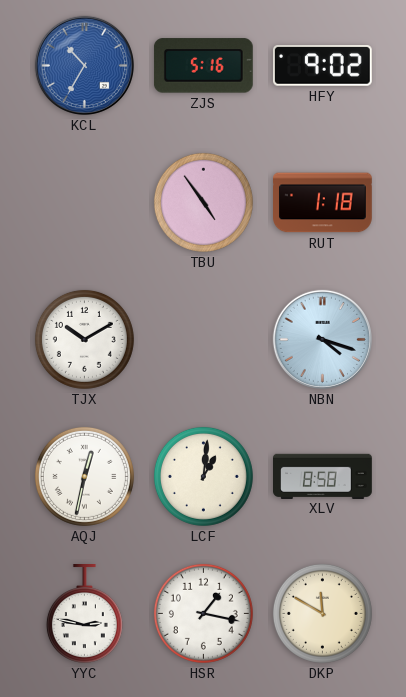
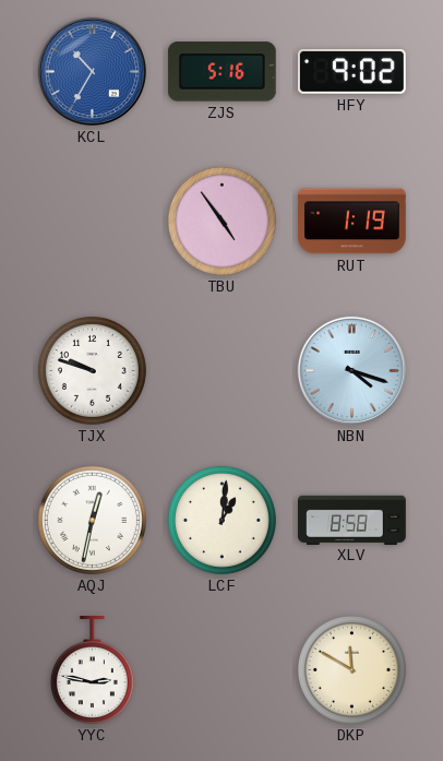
RUT: 1:18 -> 1:19
TJX: 10:10 -> 9:48
HSR: 1:17 -> none
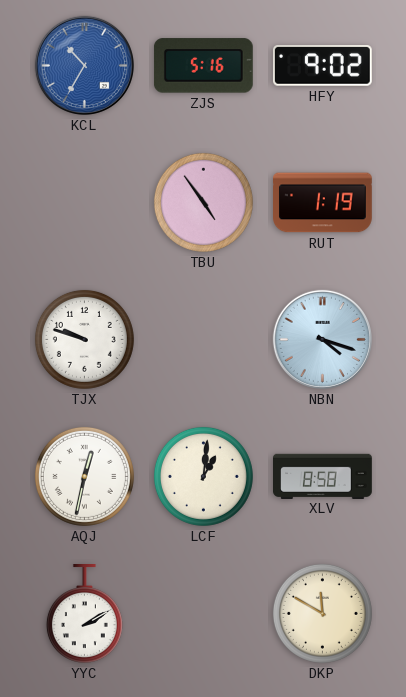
YYC: 2:47 -> 2:10
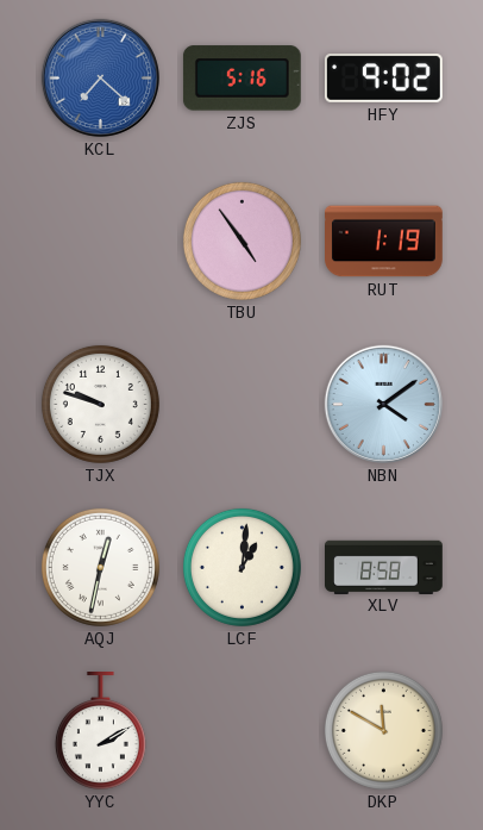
KCL: 10:35 -> 7:22
NBN: 4:18 -> 4:09
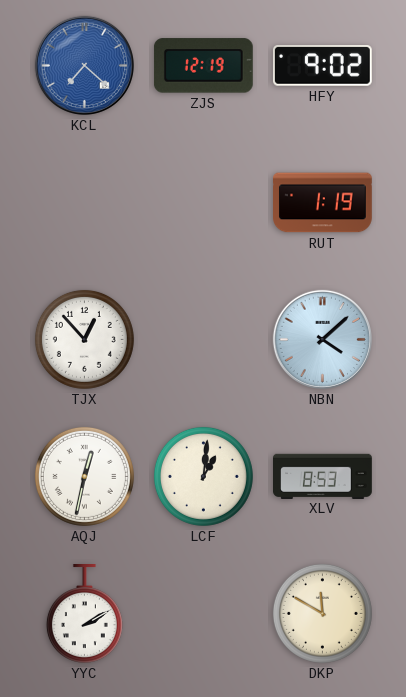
ZJS: 5:16 -> 12:19
TBU: 4:54 -> none
TJX: 9:48 -> 12:53
NBN: 4:09 -> 4:08
XLV: 8:58 -> 8:53
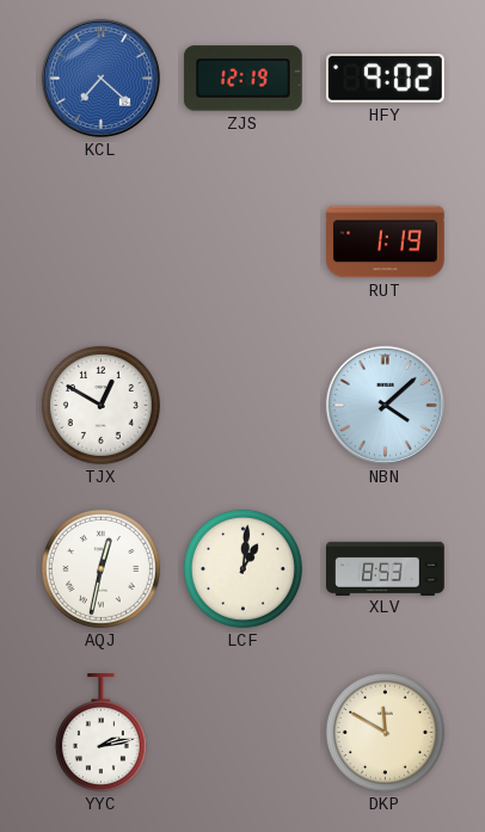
TJX: 12:53 -> 12:50
YYC: 2:10 -> 2:13
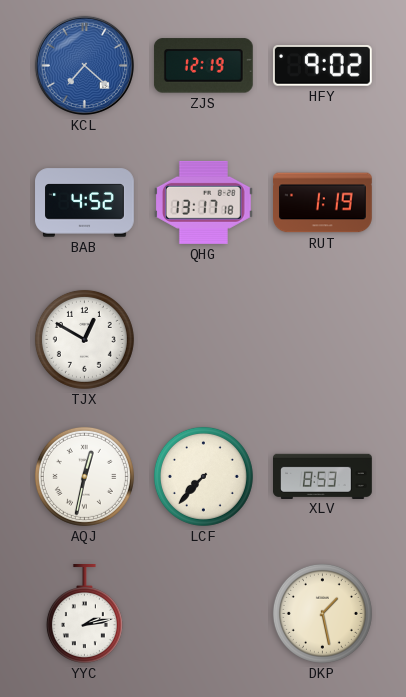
BAB: none -> 4:52
QHG: none -> 13:17
NBN: 4:08 -> none
LCF: 1:01 -> 7:37
DKP: 11:50 -> 1:28
